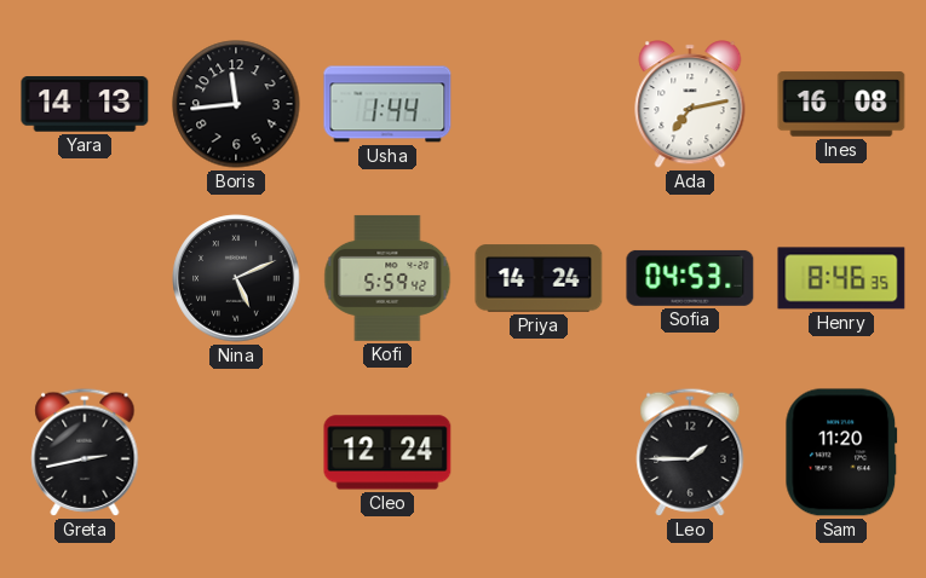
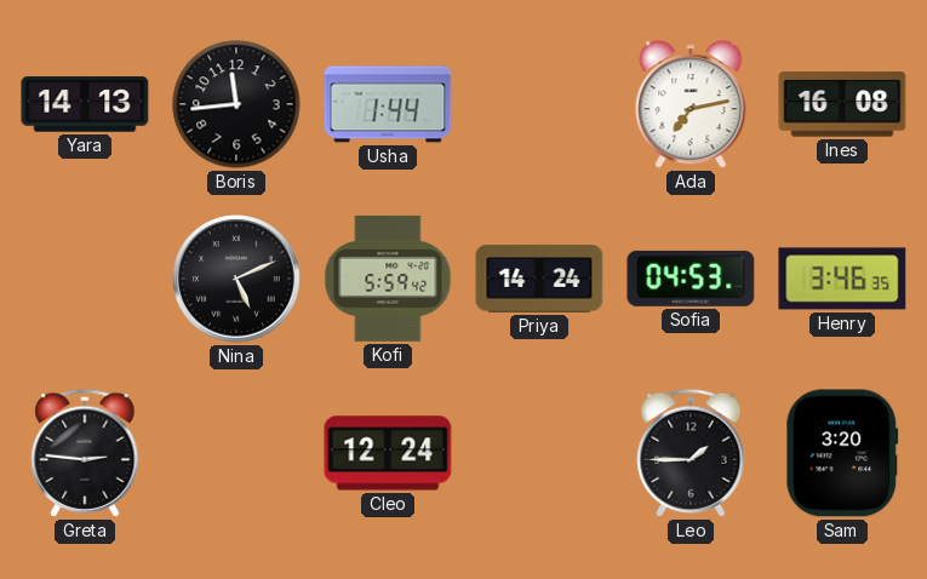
Henry: 8:46 -> 3:46
Greta: 2:43 -> 2:46
Sam: 11:20 -> 3:20
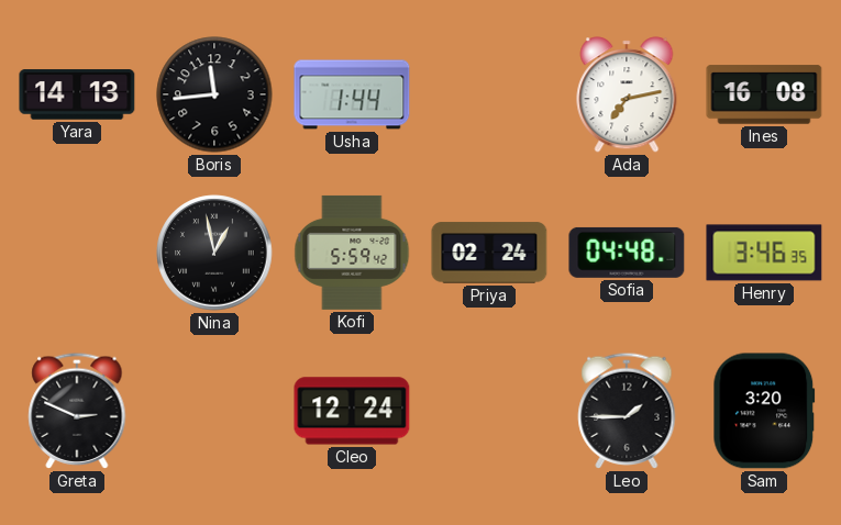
Nina: 5:11 -> 12:58
Priya: 14:24 -> 02:24
Sofia: 04:53 -> 04:48
Greta: 2:46 -> 2:49
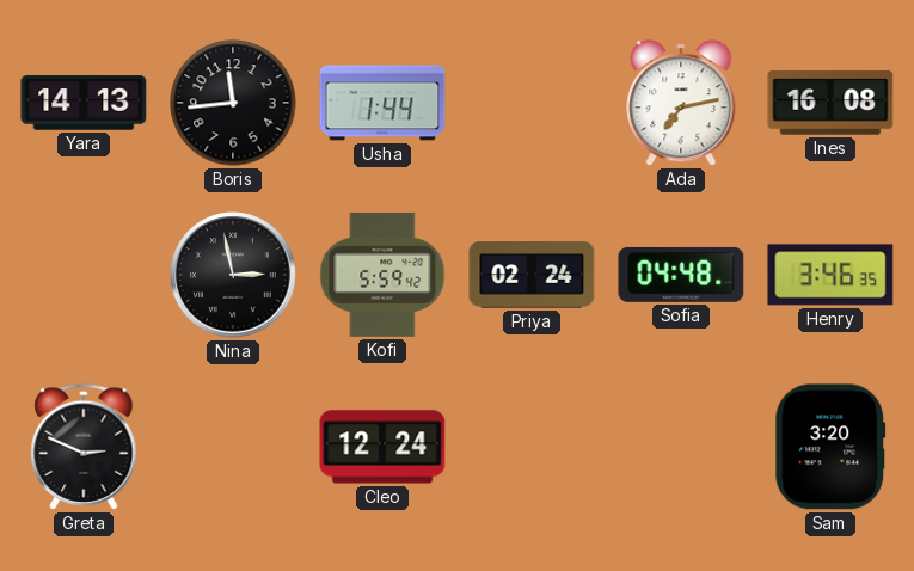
Nina: 12:58 -> 2:58
Leo: 1:45 -> none
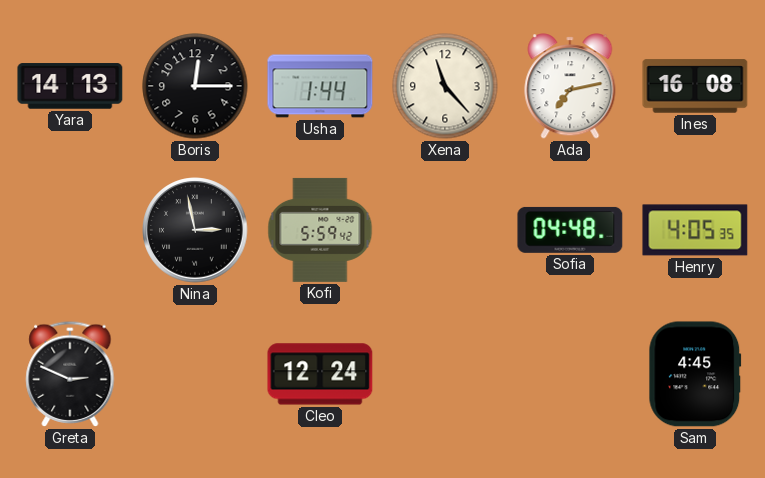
Boris: 11:44 -> 12:15
Xena: none -> 11:23
Priya: 02:24 -> none
Henry: 3:46 -> 4:05
Sam: 3:20 -> 4:45
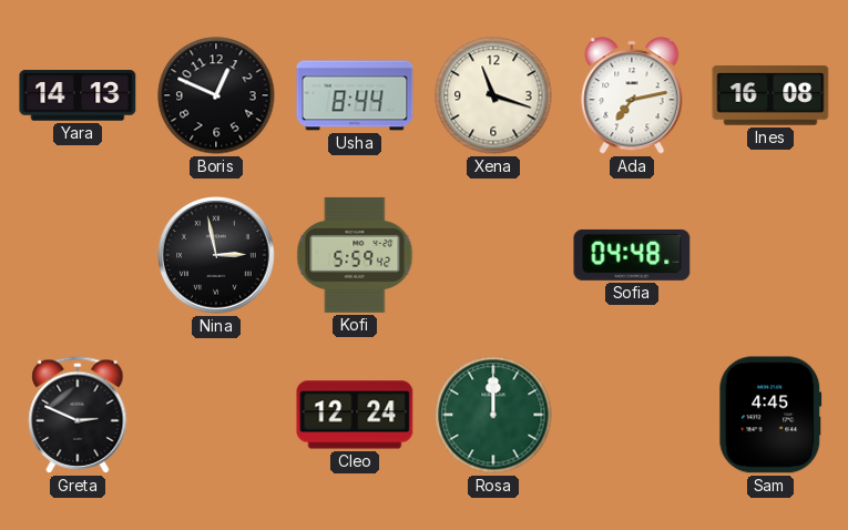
Boris: 12:15 -> 12:49
Usha: 1:44 -> 8:44
Xena: 11:23 -> 11:18
Henry: 4:05 -> none
Rosa: none -> 12:00
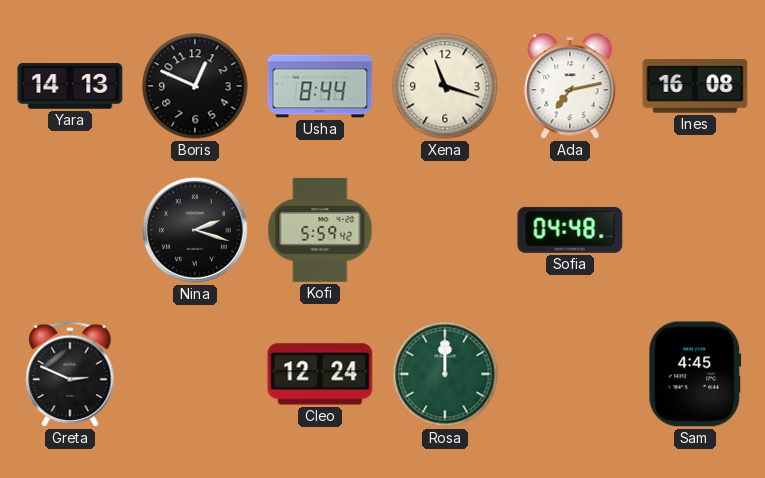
Nina: 2:58 -> 2:18
